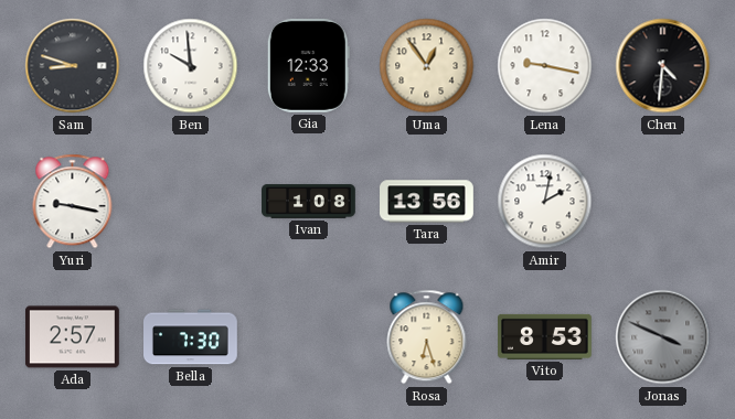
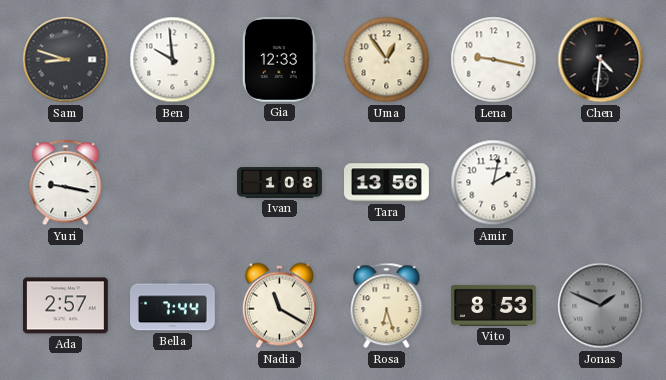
Bella: 7:30 -> 7:44
Nadia: none -> 11:20
Jonas: 3:49 -> 1:49
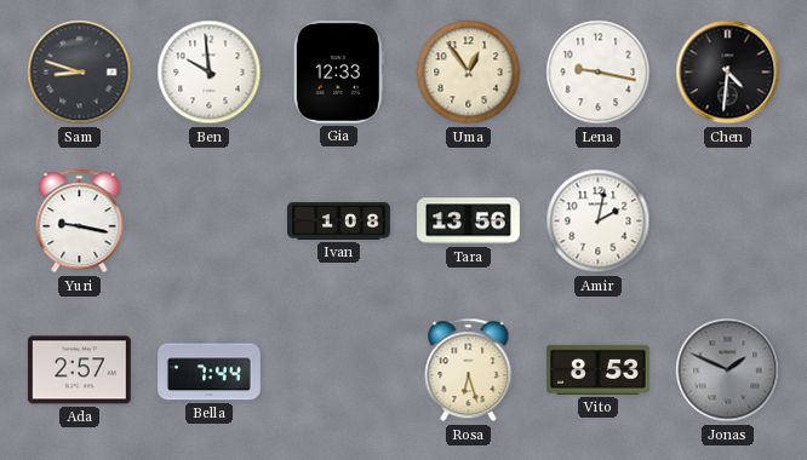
Nadia: 11:20 -> none
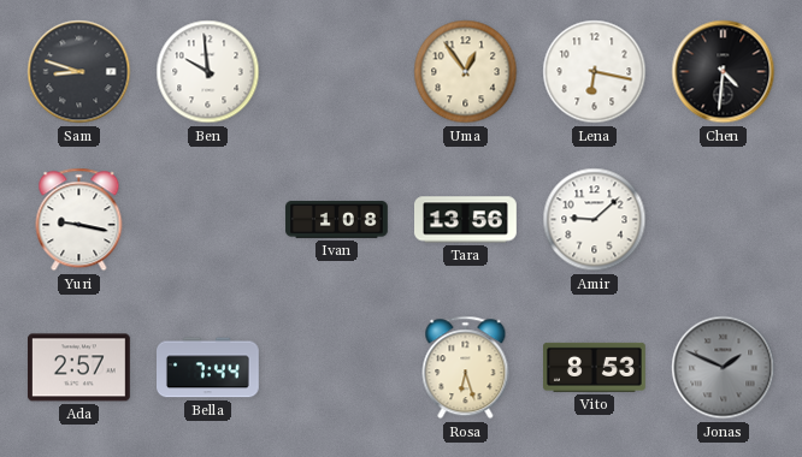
Gia: 12:33 -> none
Lena: 9:17 -> 6:17
Amir: 2:02 -> 9:08
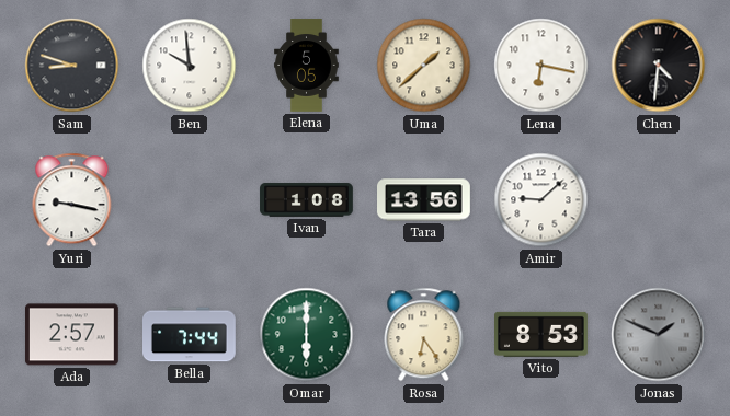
Elena: none -> 5:05
Uma: 12:54 -> 1:38
Omar: none -> 6:00
Rosa: 6:27 -> 6:24
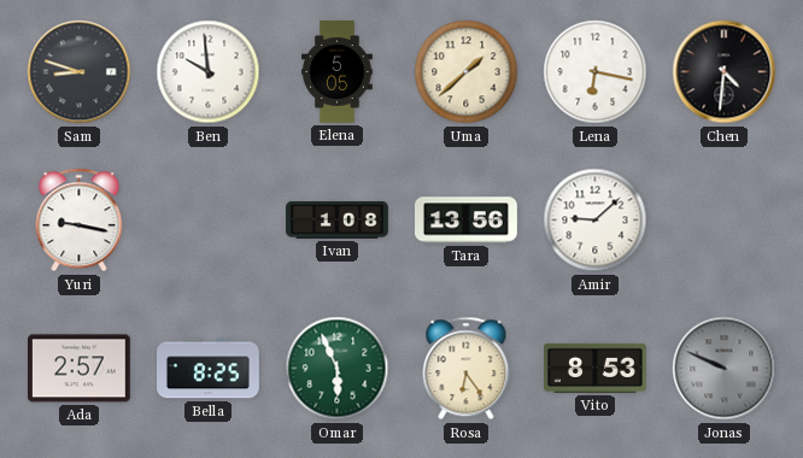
Bella: 7:44 -> 8:25
Omar: 6:00 -> 5:56
Jonas: 1:49 -> 9:49
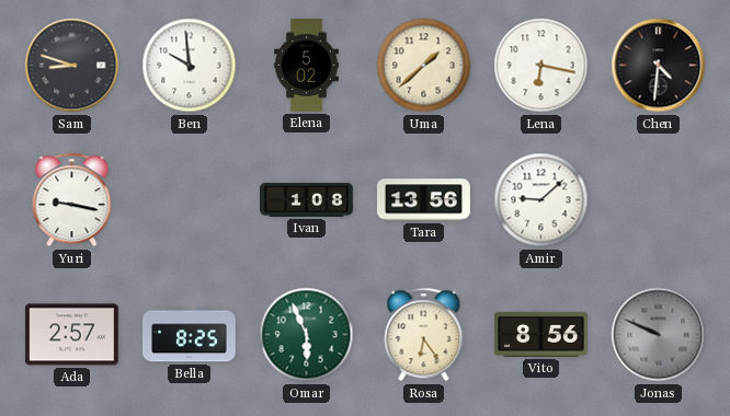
Elena: 5:05 -> 5:02
Vito: 8:53 -> 8:56
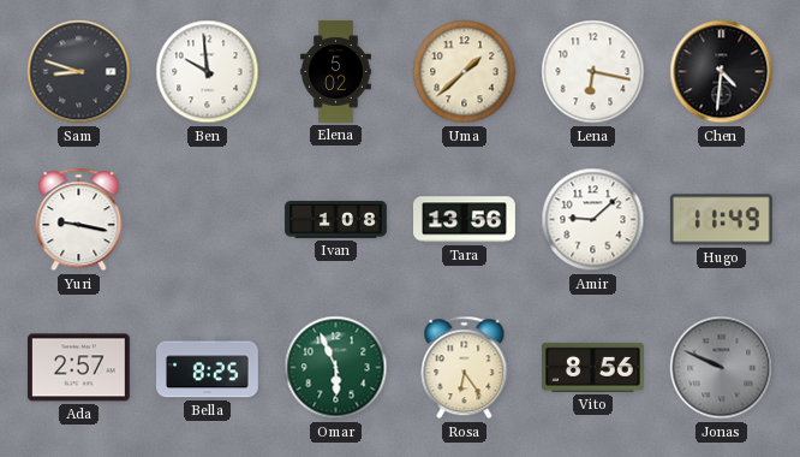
Hugo: none -> 11:49
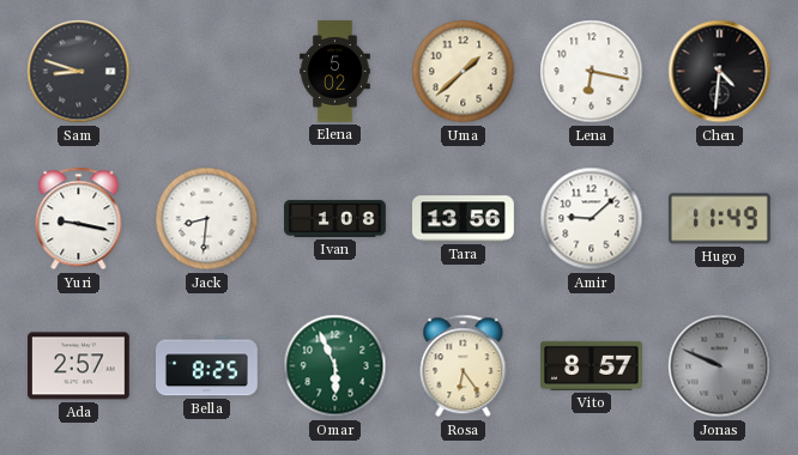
Ben: 9:59 -> none
Jack: none -> 8:31
Vito: 8:56 -> 8:57
